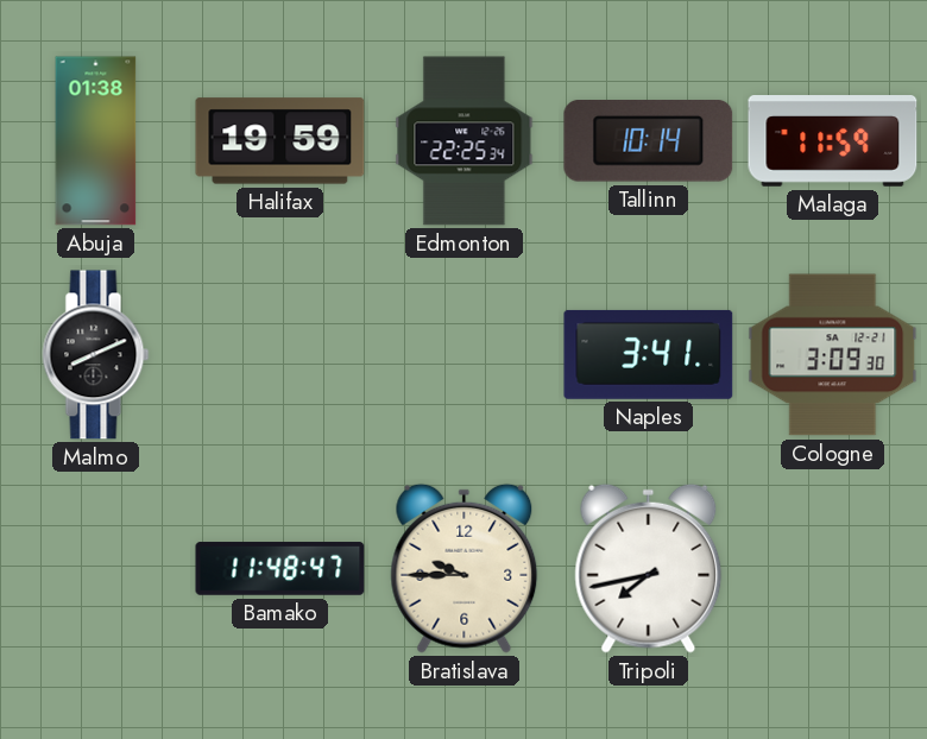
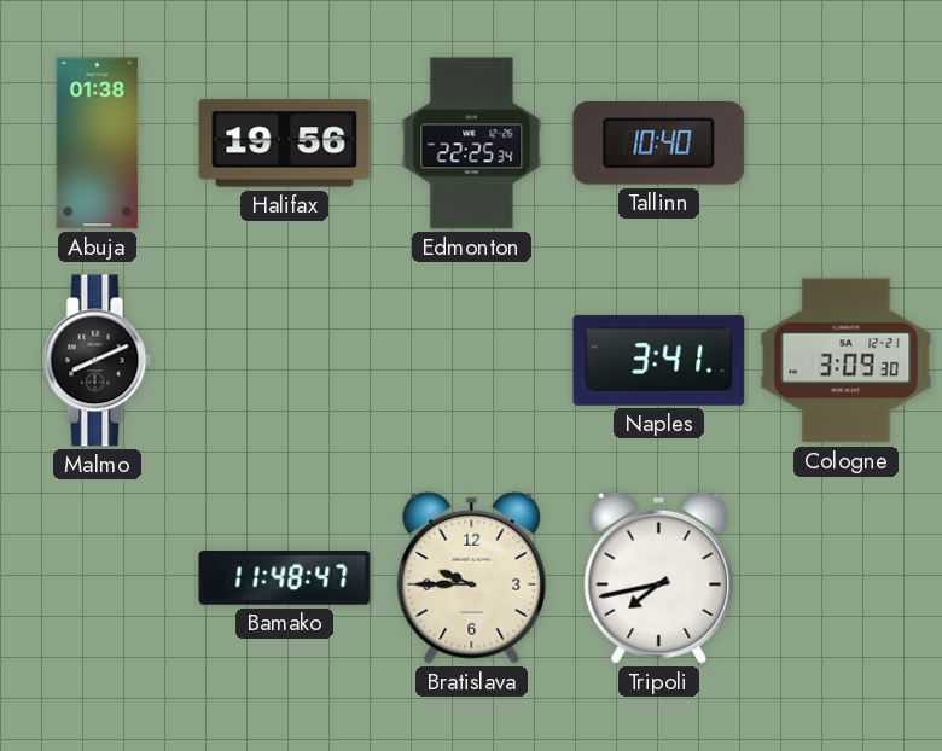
Halifax: 19:59 -> 19:56
Tallinn: 10:14 -> 10:40
Malaga: 11:59 -> none
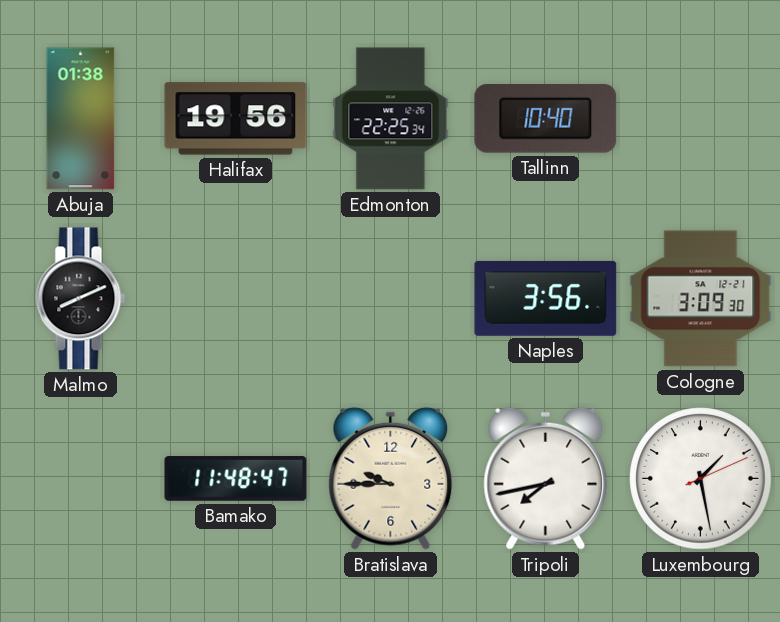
Naples: 3:41 -> 3:56
Luxembourg: none -> 1:28
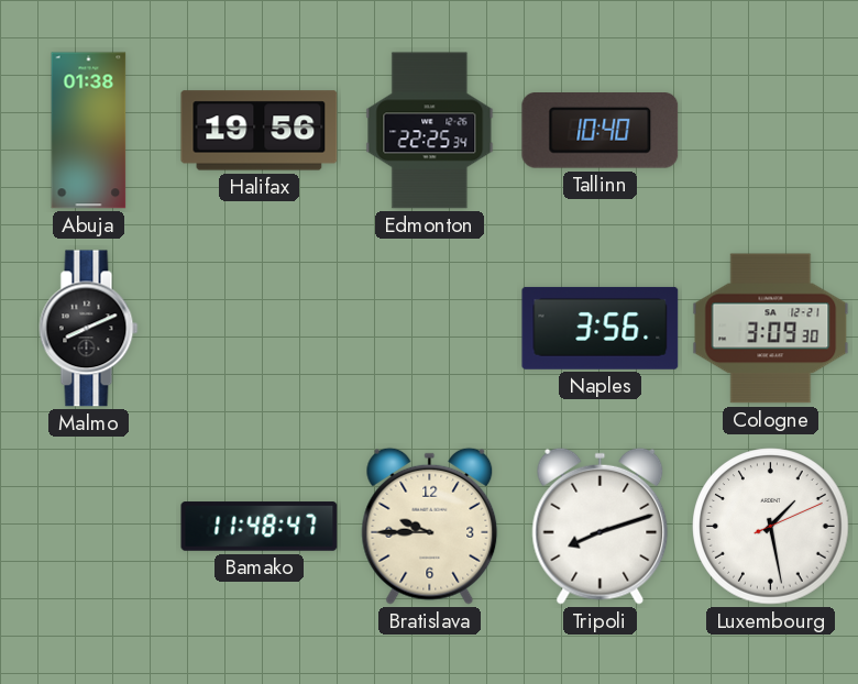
Tripoli: 7:43 -> 8:12
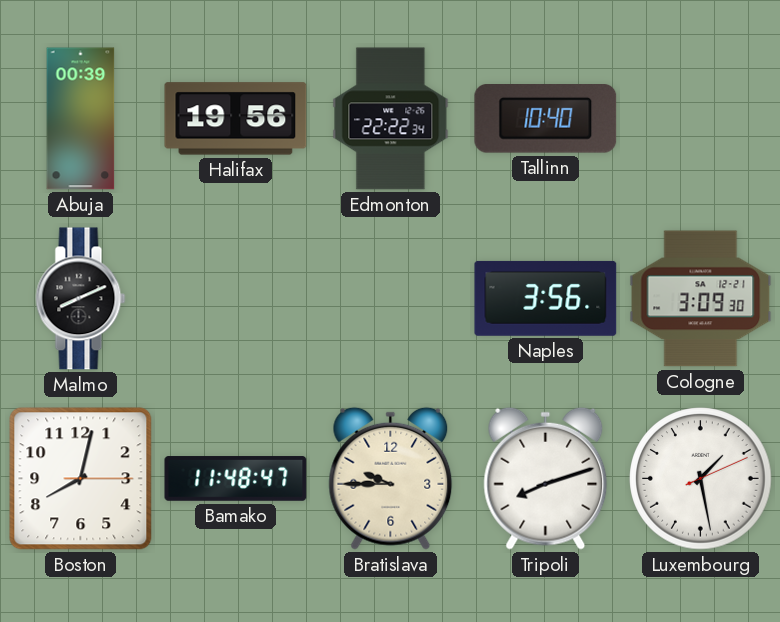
Abuja: 01:38 -> 00:39
Edmonton: 22:25 -> 22:22
Boston: none -> 8:02
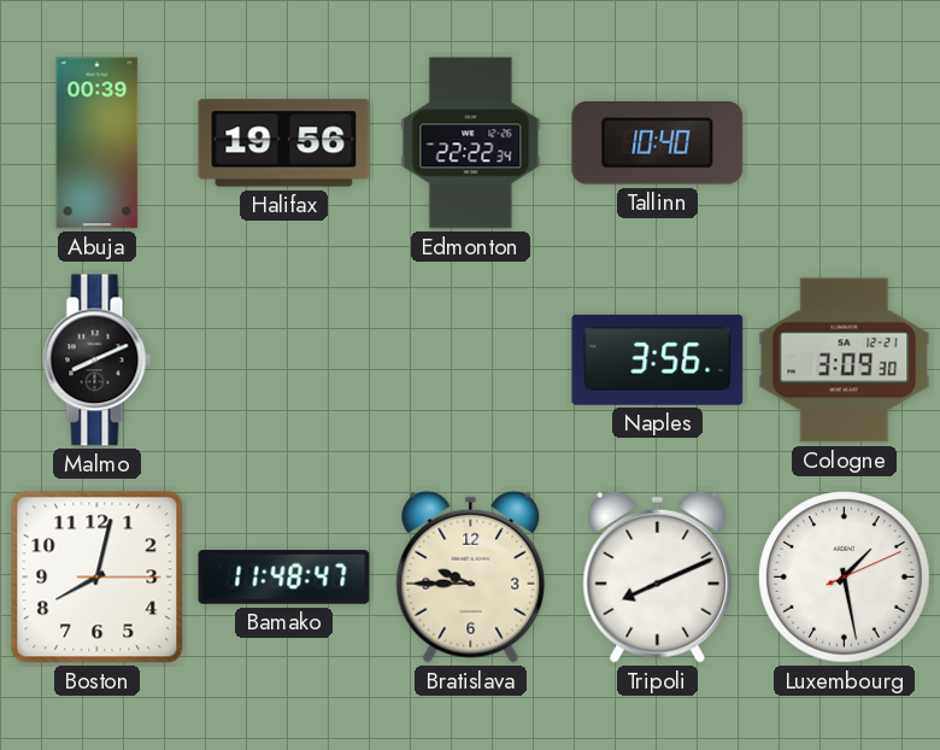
Tripoli: 8:12 -> 8:11
